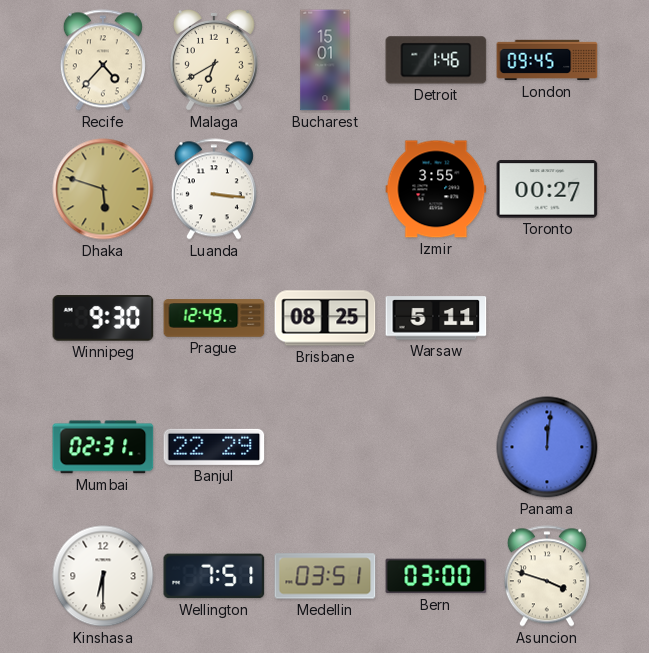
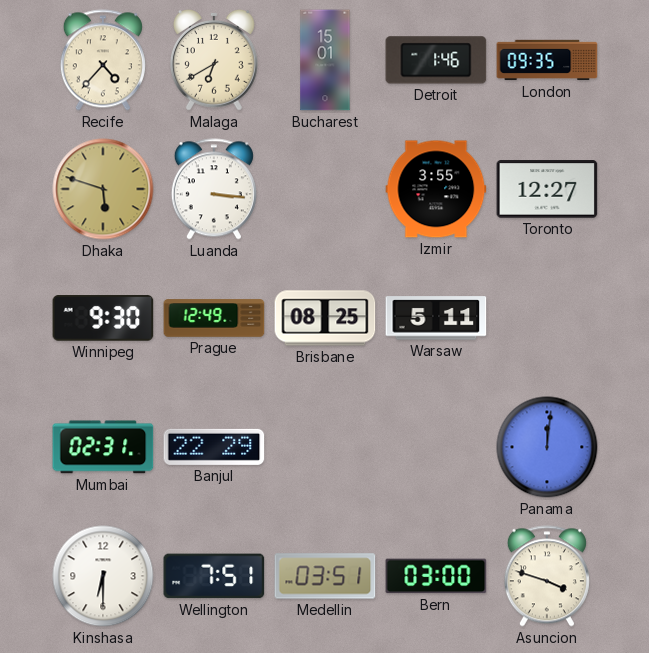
London: 09:45 -> 09:35
Toronto: 00:27 -> 12:27
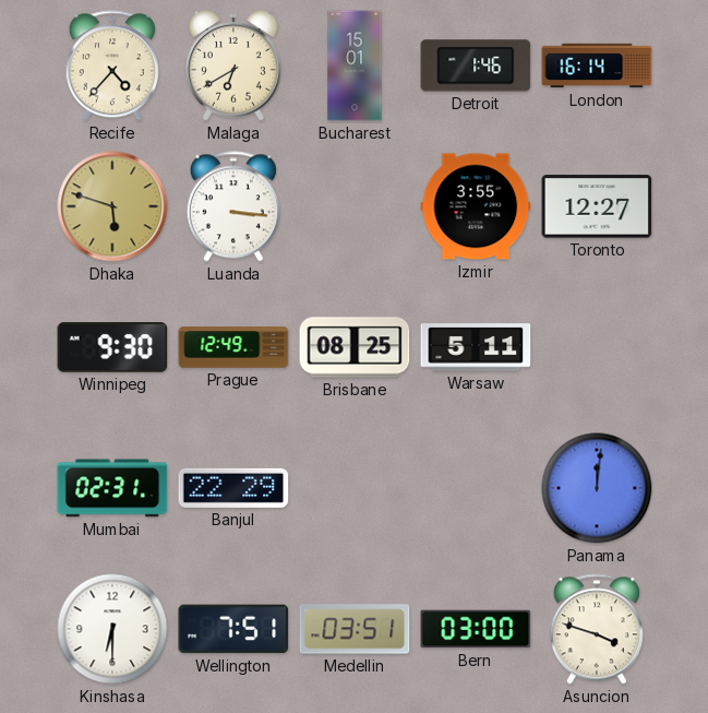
London: 09:35 -> 16:14
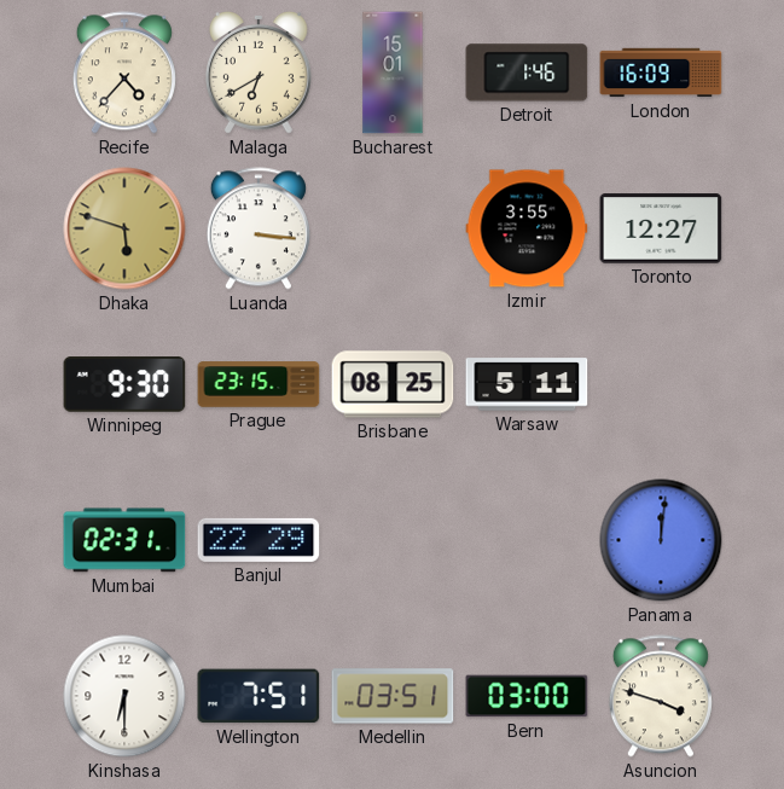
London: 16:14 -> 16:09
Prague: 12:49 -> 23:15
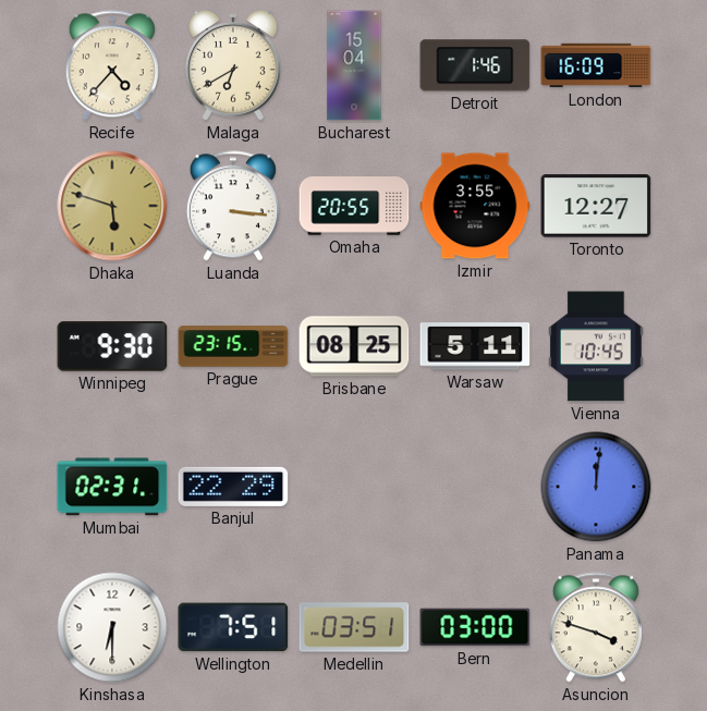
Bucharest: 15:01 -> 15:04
Omaha: none -> 20:55
Vienna: none -> 10:45
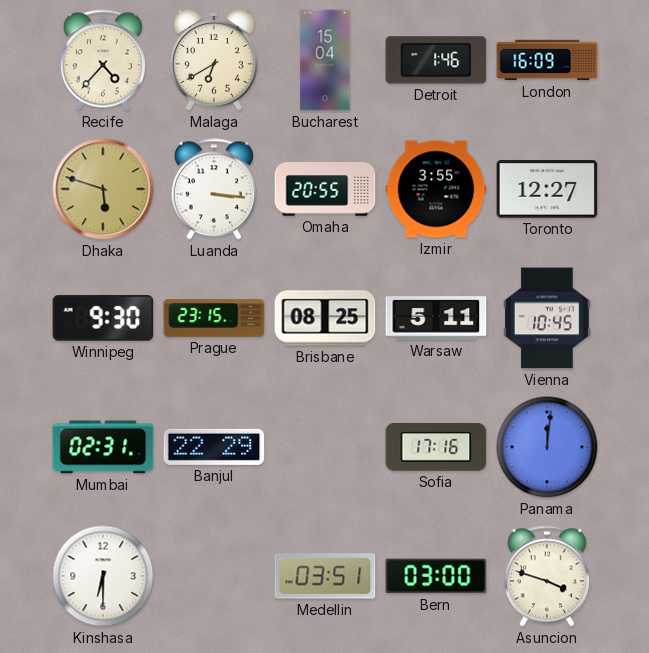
Sofia: none -> 17:16
Wellington: 7:51 -> none
